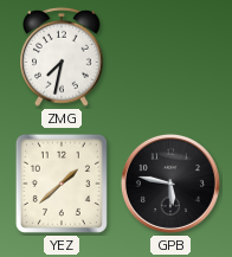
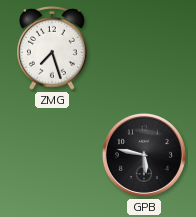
ZMG: 7:32 -> 7:27
YEZ: 1:38 -> none
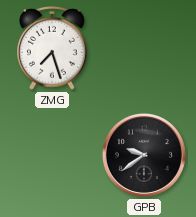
GPB: 5:47 -> 9:39
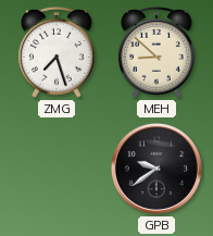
MEH: none -> 8:52
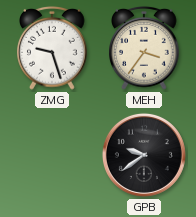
ZMG: 7:27 -> 9:27
MEH: 8:52 -> 3:36
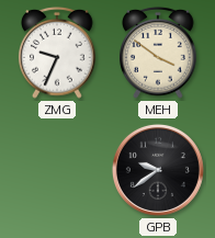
ZMG: 9:27 -> 9:34
MEH: 3:36 -> 3:51
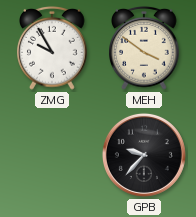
ZMG: 9:34 -> 9:55
GPB: 9:39 -> 9:37
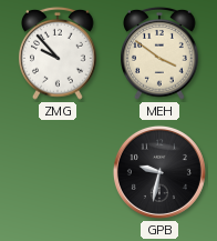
ZMG: 9:55 -> 9:53
GPB: 9:37 -> 9:32
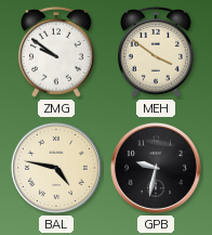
ZMG: 9:53 -> 9:51
BAL: none -> 4:47
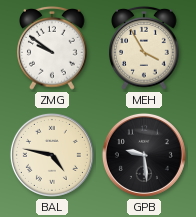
MEH: 3:51 -> 3:55
GPB: 9:32 -> 9:29
